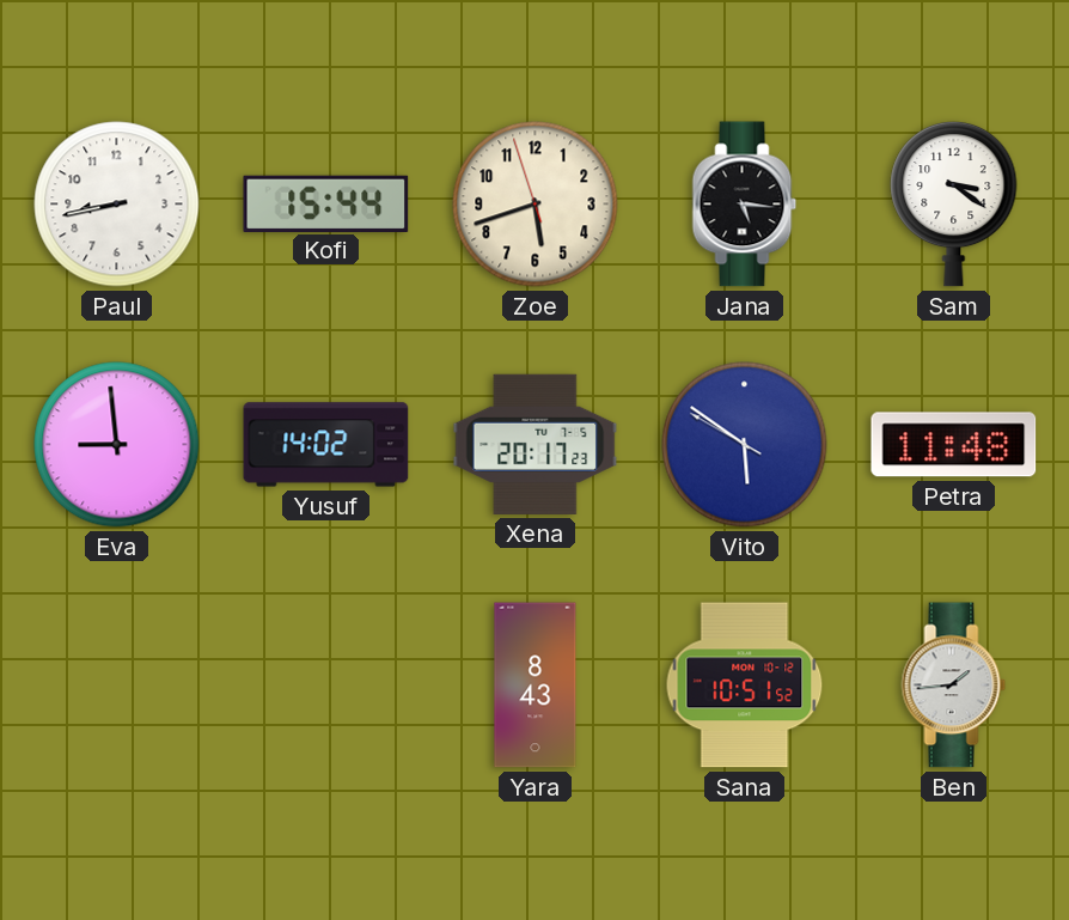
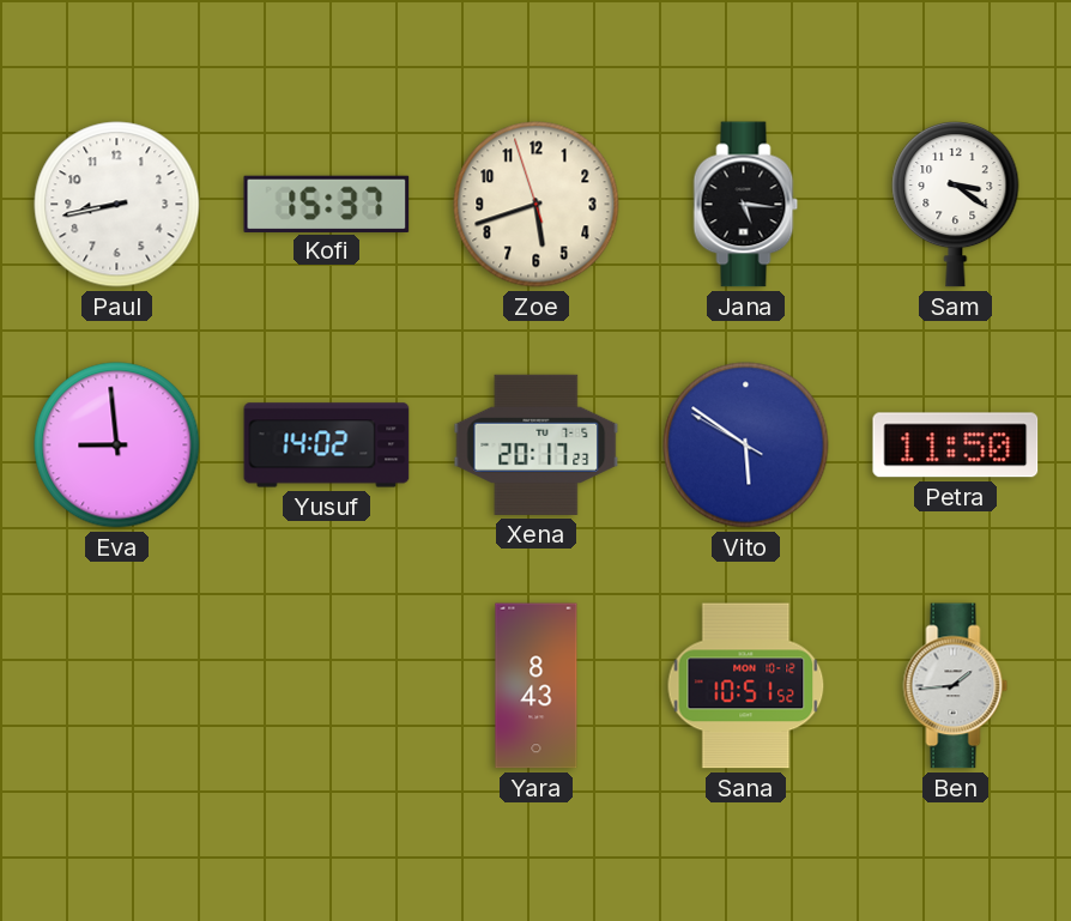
Kofi: 15:44 -> 15:37
Petra: 11:48 -> 11:50
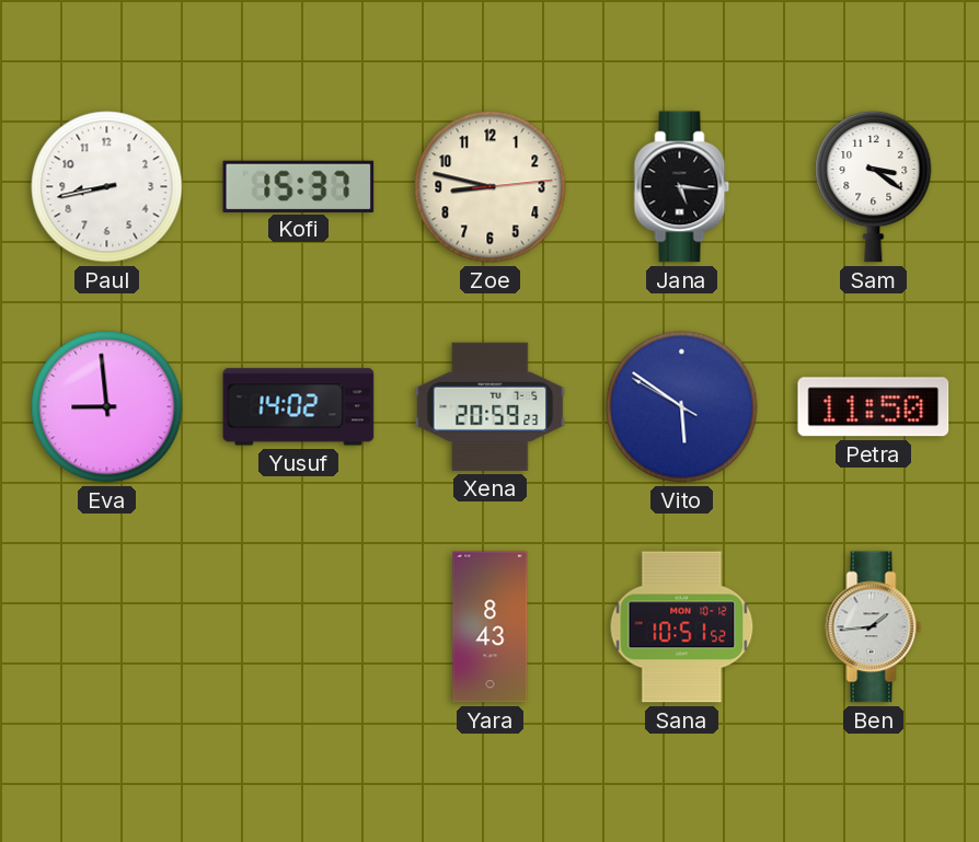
Zoe: 5:41 -> 8:47
Xena: 20:17 -> 20:59
